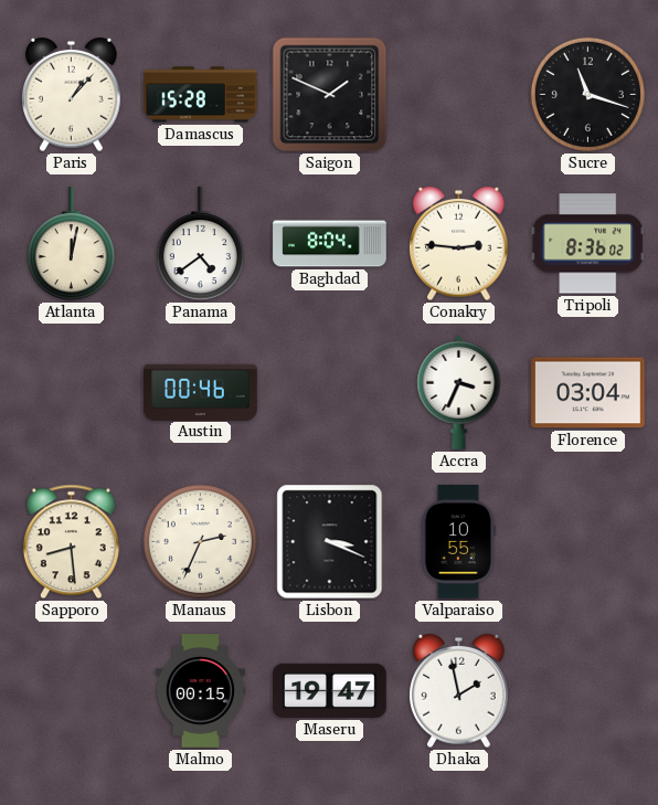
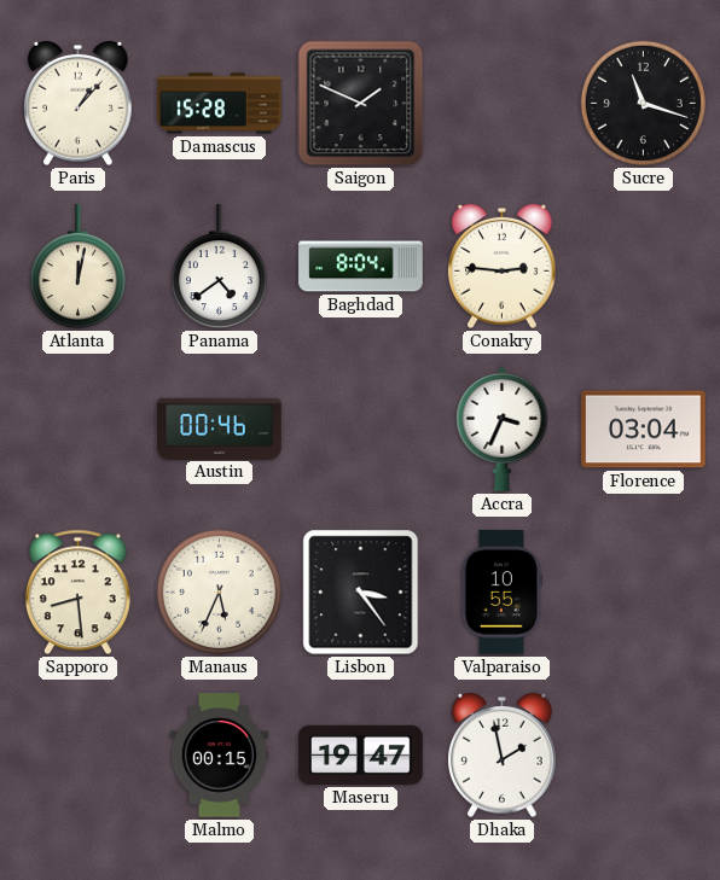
Tripoli: 8:36 -> none
Manaus: 2:34 -> 5:34
Lisbon: 3:19 -> 3:24
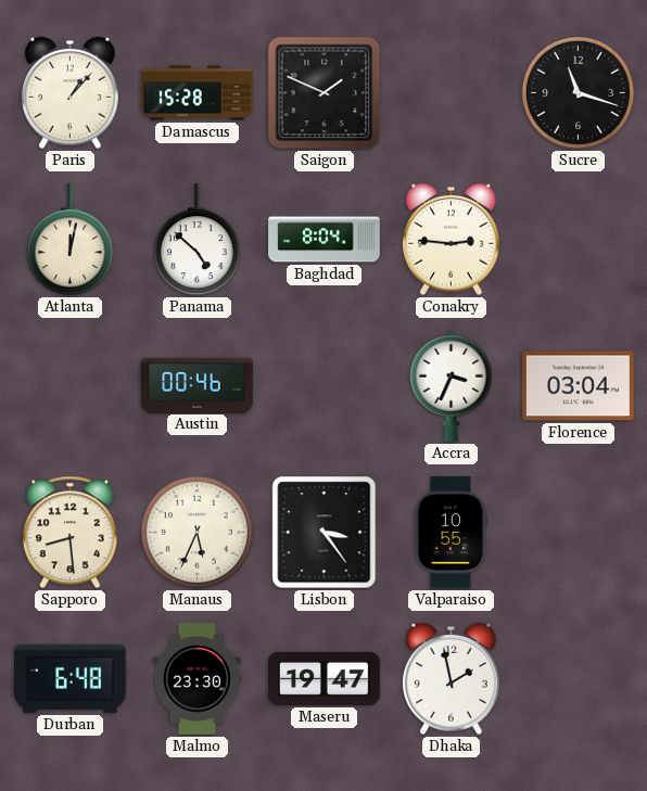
Panama: 4:39 -> 4:52
Durban: none -> 6:48
Malmo: 00:15 -> 23:30
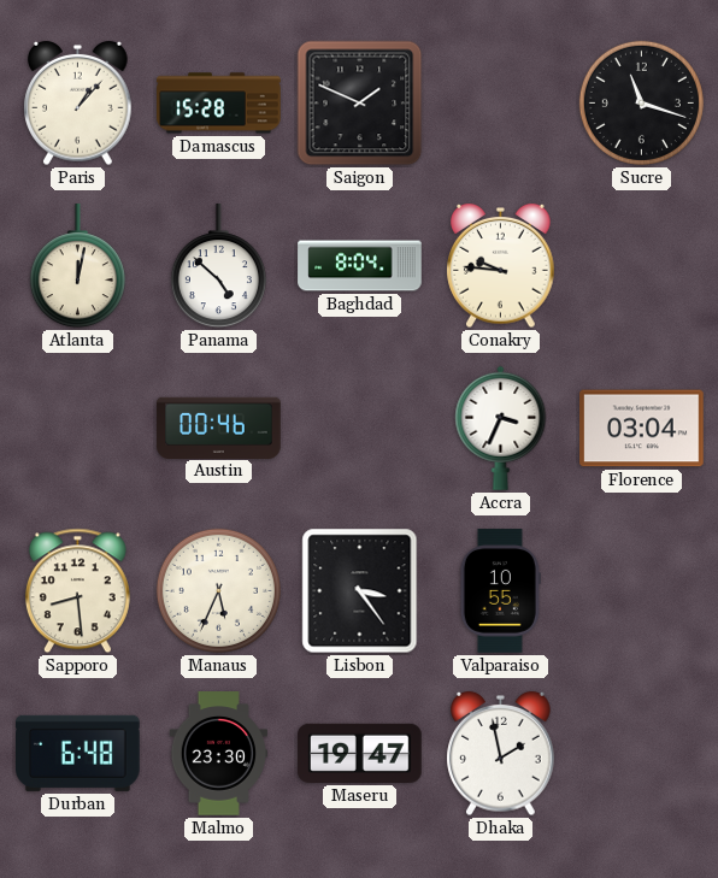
Conakry: 2:46 -> 9:46
